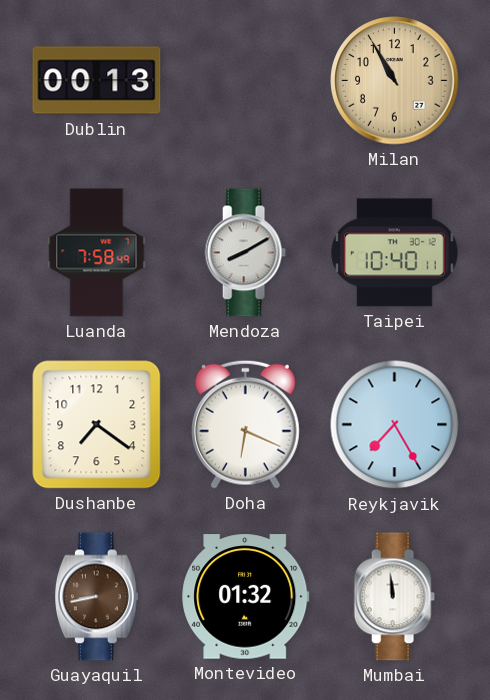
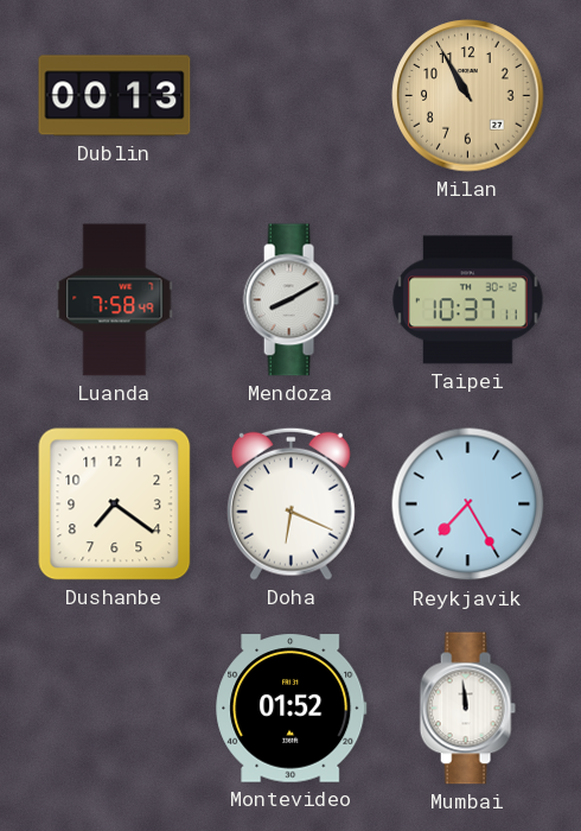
Taipei: 10:40 -> 10:37
Guayaquil: 8:43 -> none
Montevideo: 01:32 -> 01:52
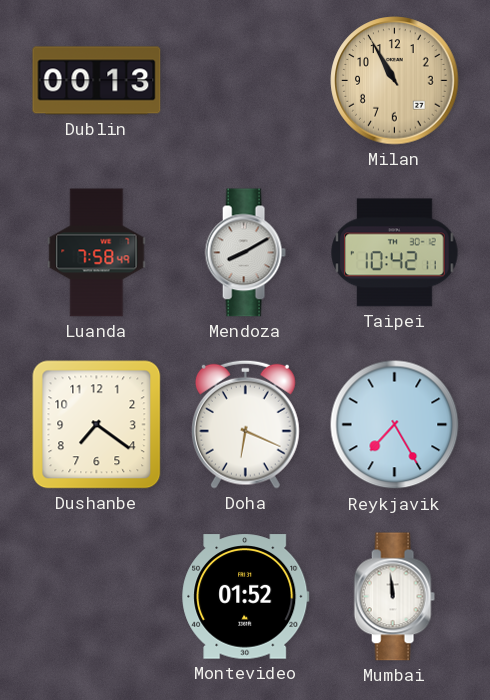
Taipei: 10:37 -> 10:42
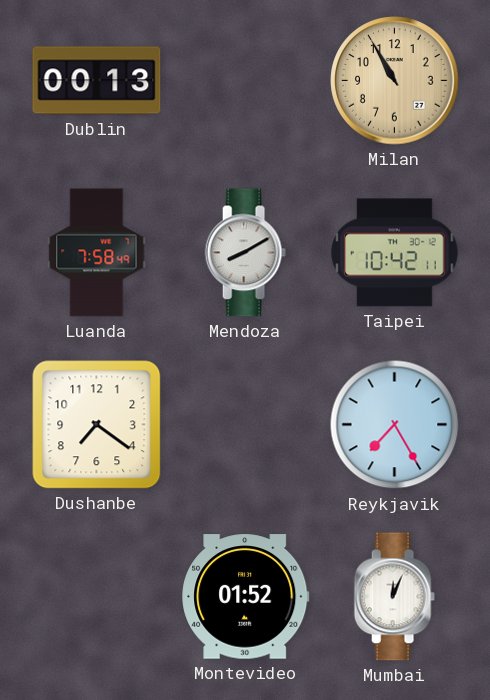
Doha: 6:19 -> none
Mumbai: 11:59 -> 12:04
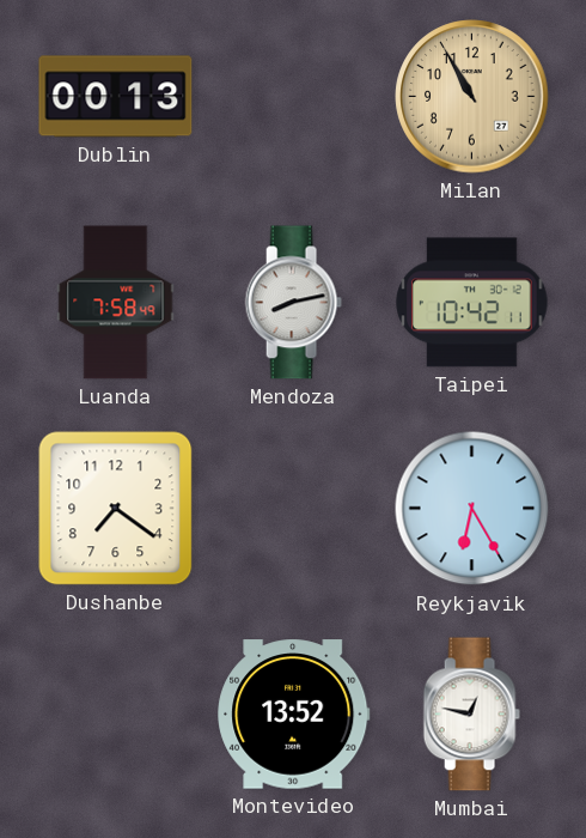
Mendoza: 8:10 -> 8:13
Reykjavik: 7:25 -> 6:25
Montevideo: 01:52 -> 13:52
Mumbai: 12:04 -> 12:47
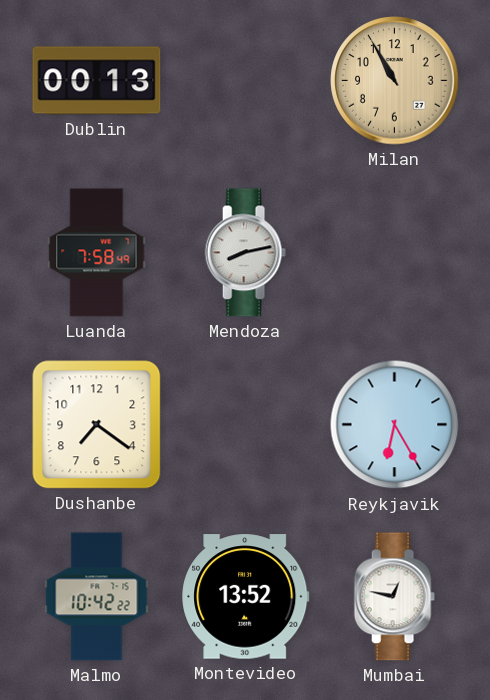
Taipei: 10:42 -> none
Malmo: none -> 10:42
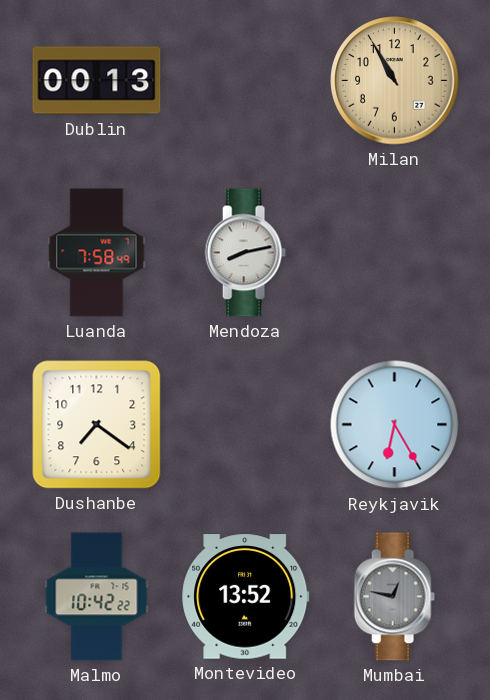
Mumbai dial: white -> grey
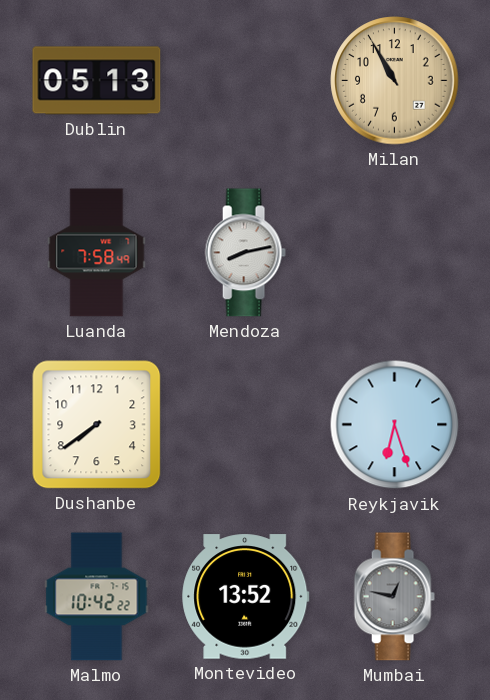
Dublin: 00:13 -> 05:13
Dushanbe: 7:21 -> 7:39
Reykjavik: 6:25 -> 6:27
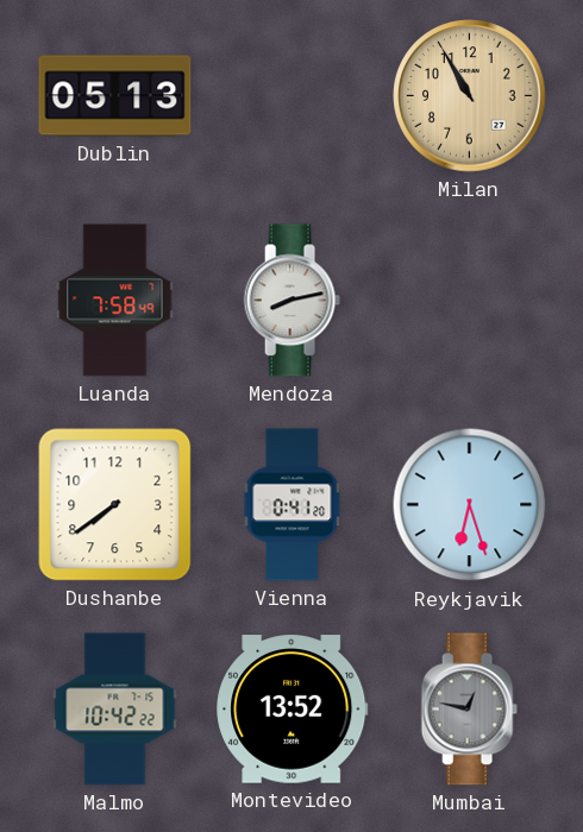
Vienna: none -> 0:41
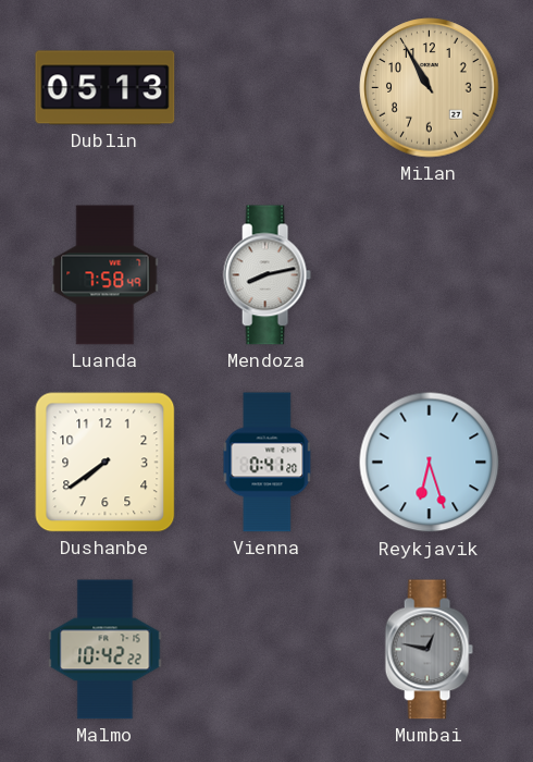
Montevideo: 13:52 -> none
